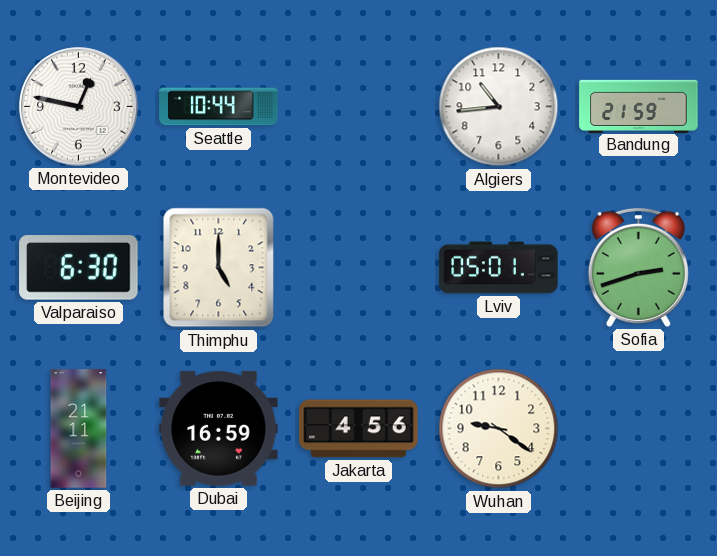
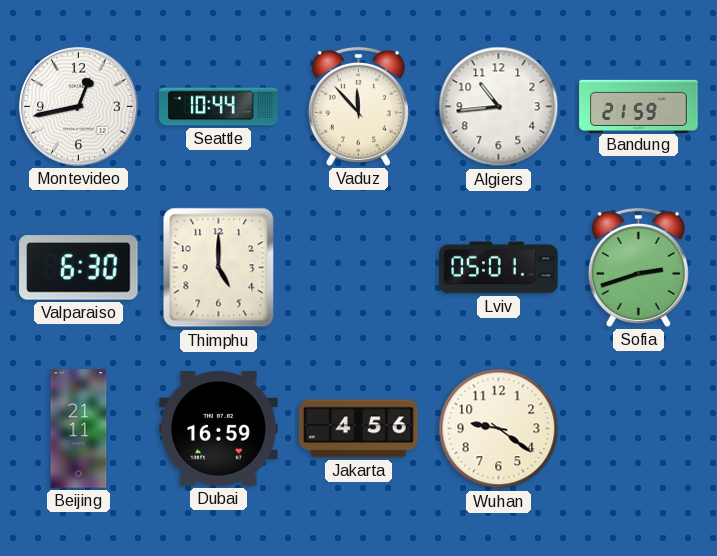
Montevideo: 12:47 -> 12:43
Vaduz: none -> 11:53
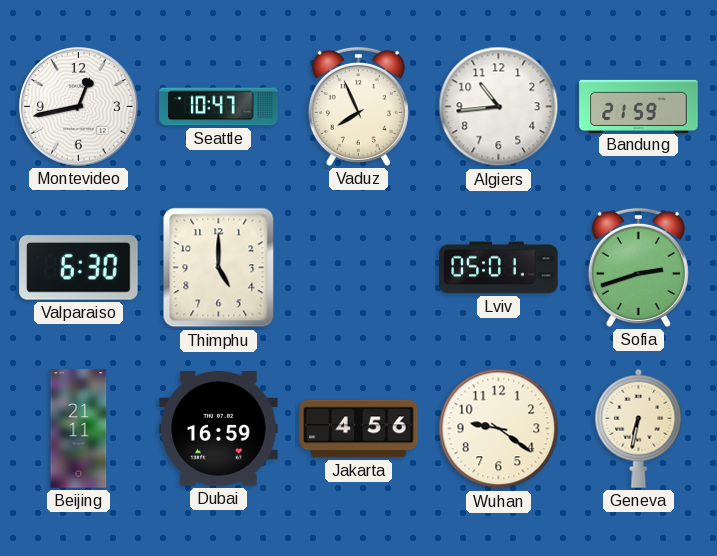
Seattle: 10:44 -> 10:47
Vaduz: 11:53 -> 7:56
Geneva: none -> 6:32
